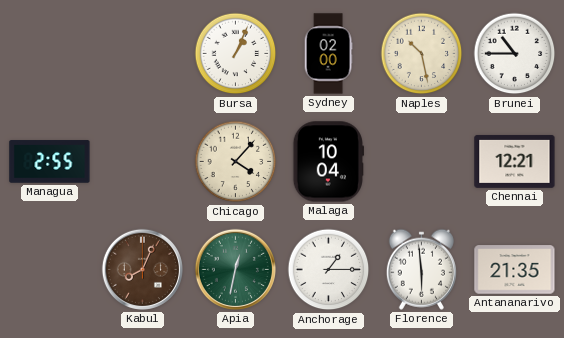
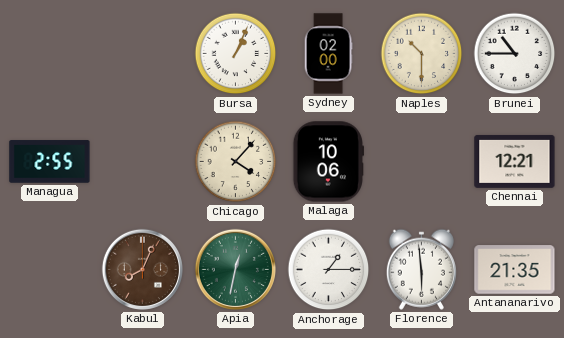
Naples: 10:28 -> 10:30
Malaga: 10:04 -> 10:06
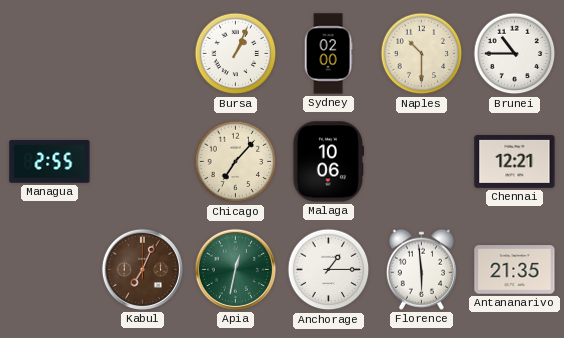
Chicago: 4:07 -> 7:07
Kabul: 8:04 -> 7:04
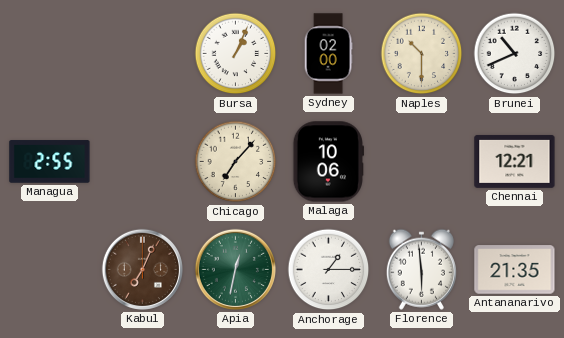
Brunei: 10:45 -> 10:41
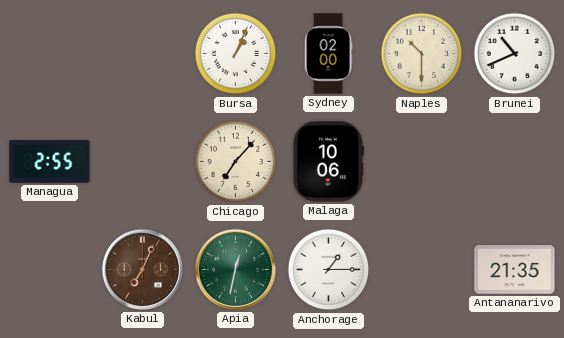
Chennai: 12:21 -> none
Florence: 5:59 -> none
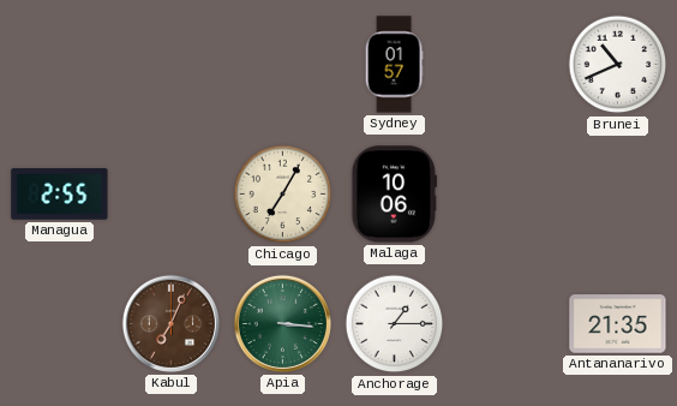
Bursa: 1:04 -> none
Sydney: 02:00 -> 01:57
Naples: 10:30 -> none
Chicago: 7:07 -> 7:05
Apia: 12:32 -> 3:16
